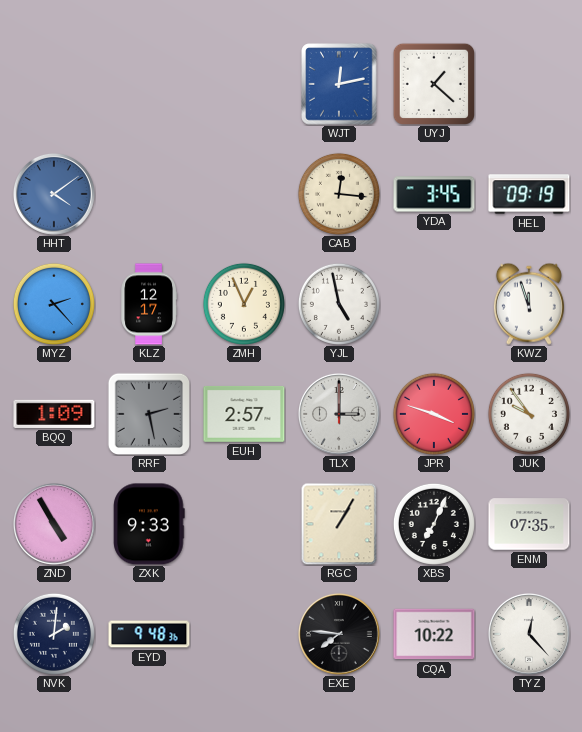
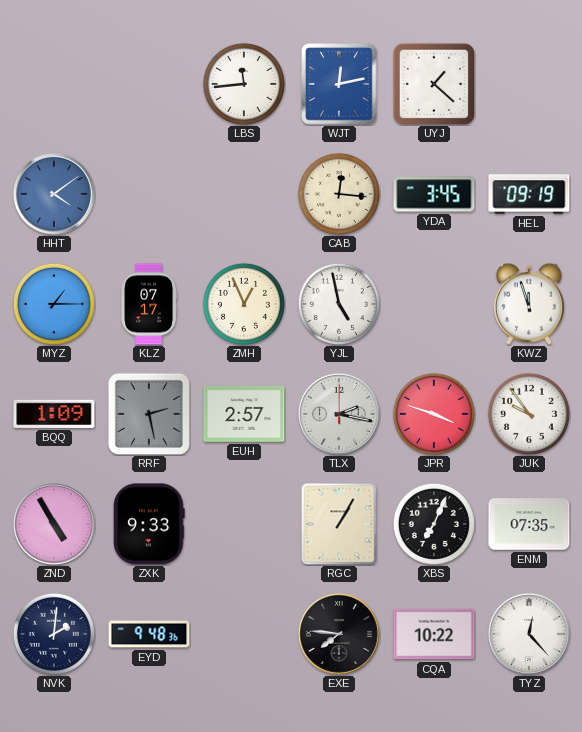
LBS: none -> 11:44
MYZ: 2:23 -> 1:15
KLZ: 12:17 -> 07:17
TLX: 3:00 -> 2:17
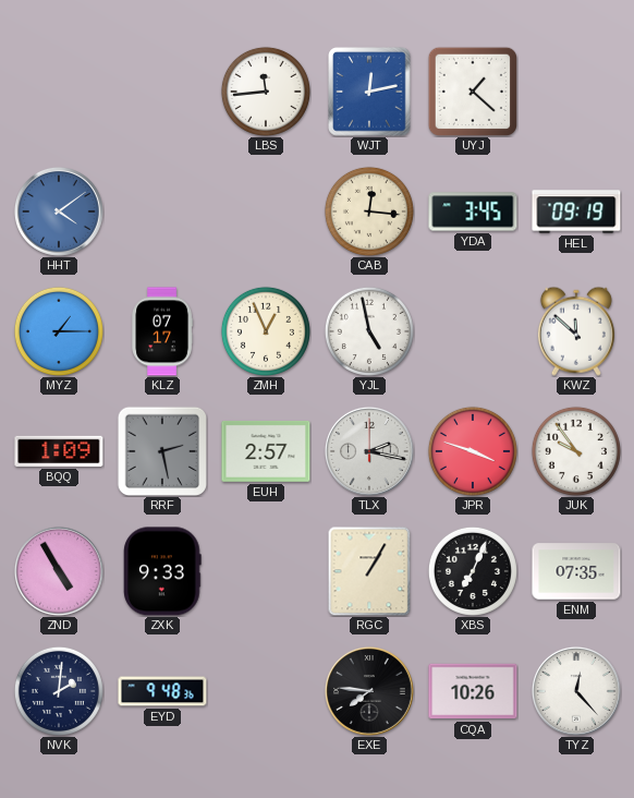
KWZ: 11:57 -> 11:52
CQA: 10:22 -> 10:26
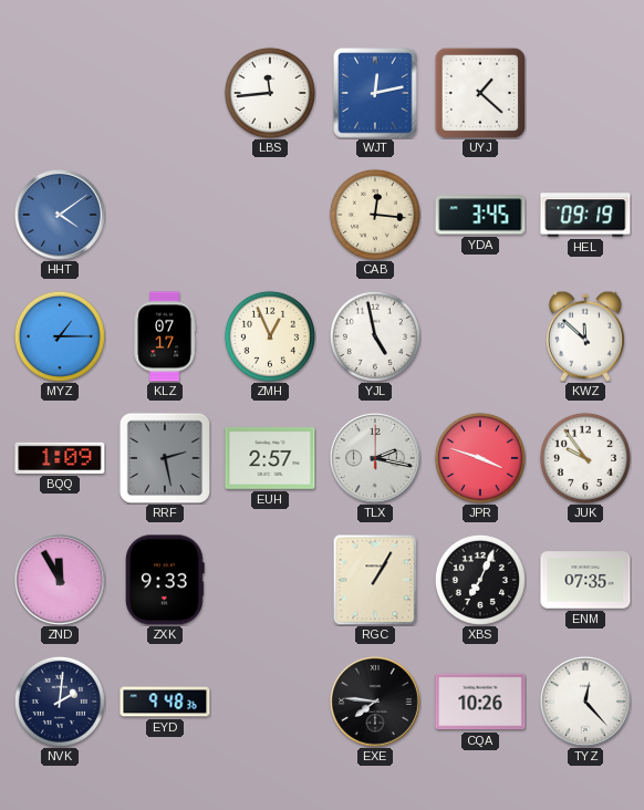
ZND: 4:55 -> 11:55
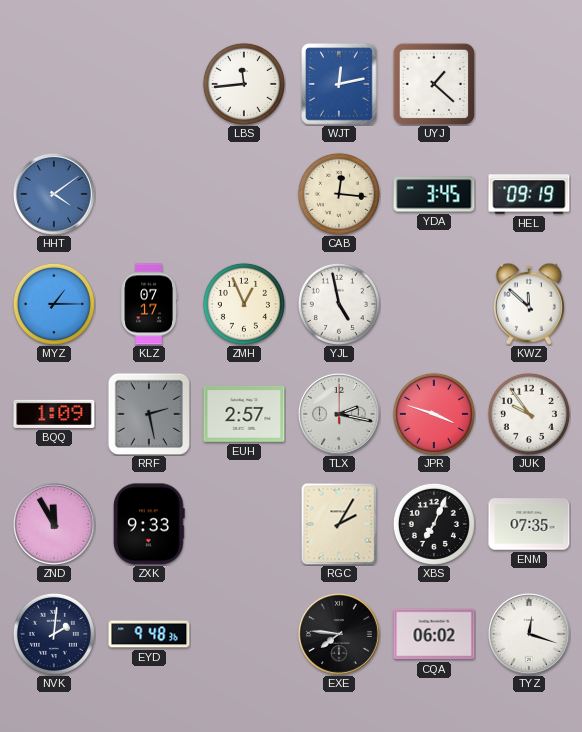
RGC: 1:05 -> 2:05
CQA: 10:26 -> 06:02
TYZ: 12:23 -> 12:18
